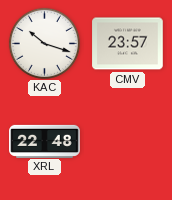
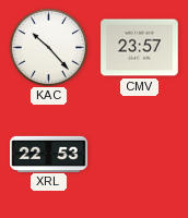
KAC: 10:18 -> 10:23
XRL: 22:48 -> 22:53
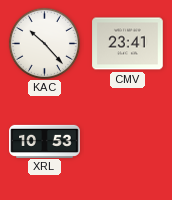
CMV: 23:57 -> 23:41
XRL: 22:53 -> 10:53
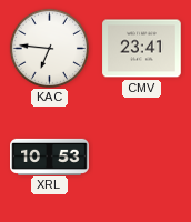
KAC: 10:23 -> 6:46
